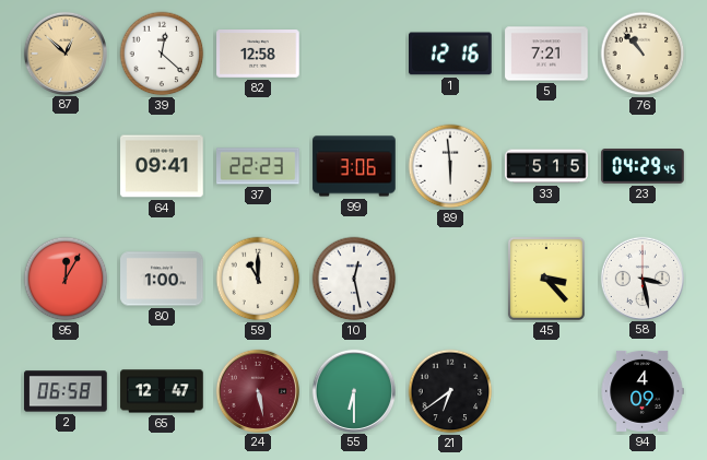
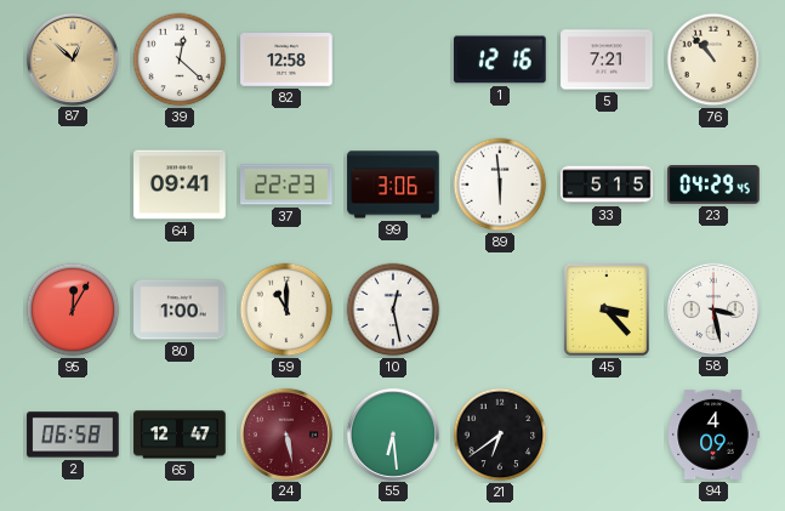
55: 6:30 -> 6:29
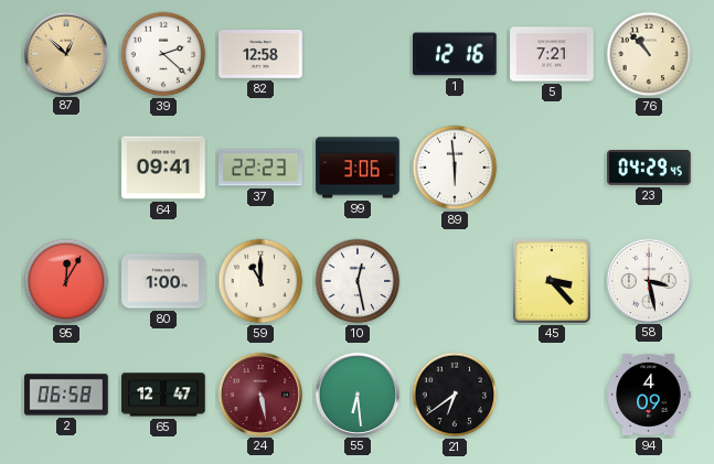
39: 12:22 -> 2:22
33: 5:15 -> none
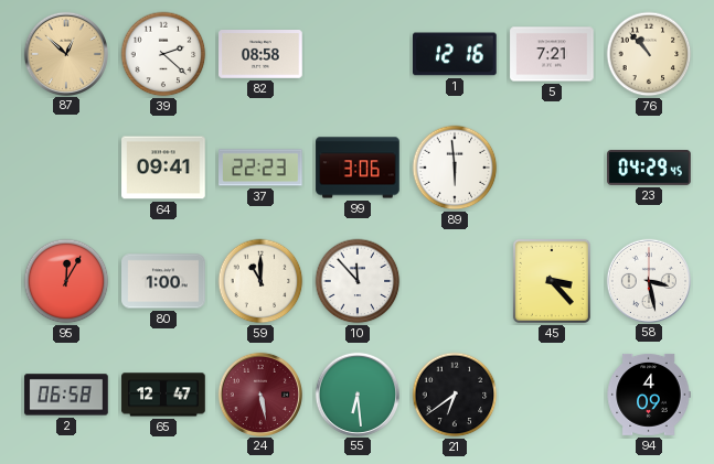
82: 12:58 -> 08:58
10: 12:28 -> 11:53
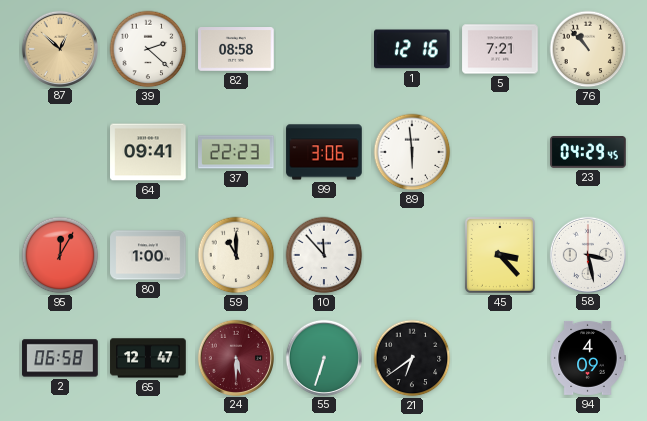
24: 5:28 -> 5:30
55: 6:29 -> 6:33
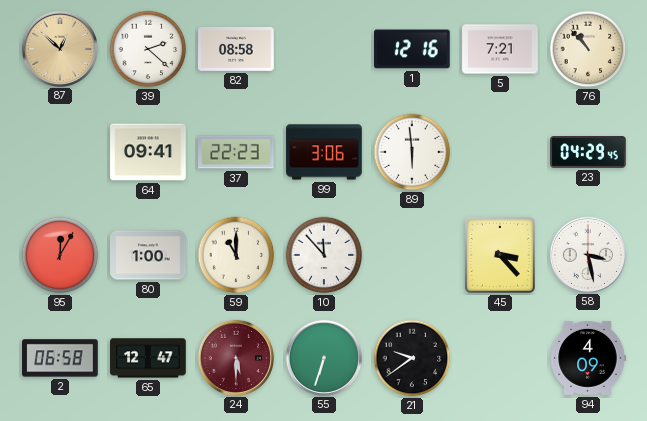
21: 6:39 -> 9:39
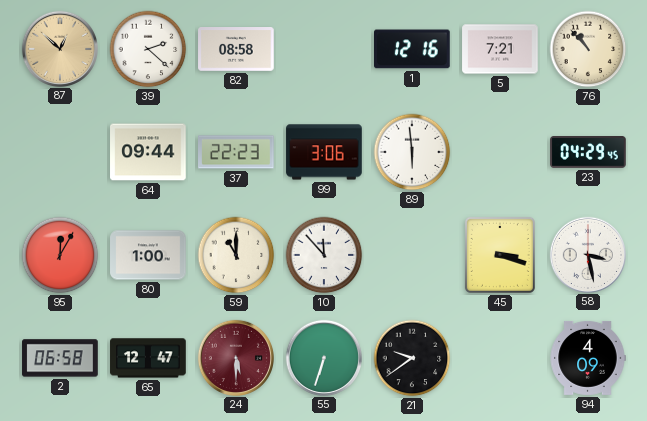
64: 09:41 -> 09:44
45: 3:23 -> 3:18
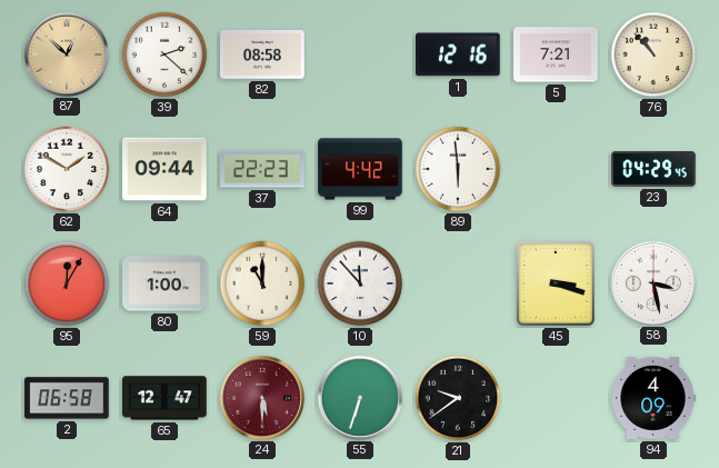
62: none -> 1:50
99: 3:06 -> 4:42
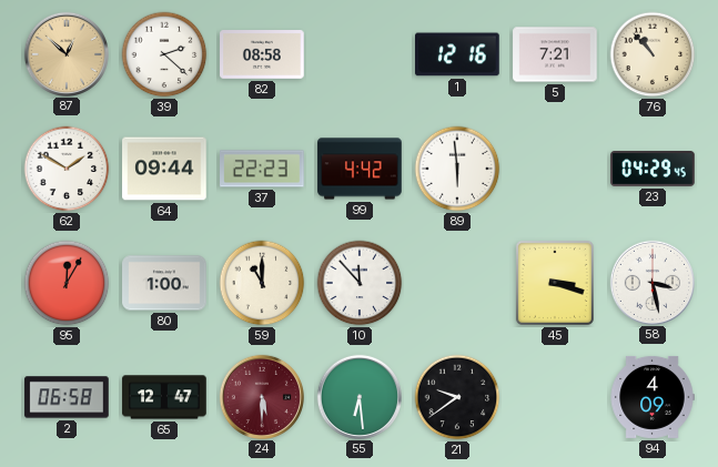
55: 6:33 -> 6:29
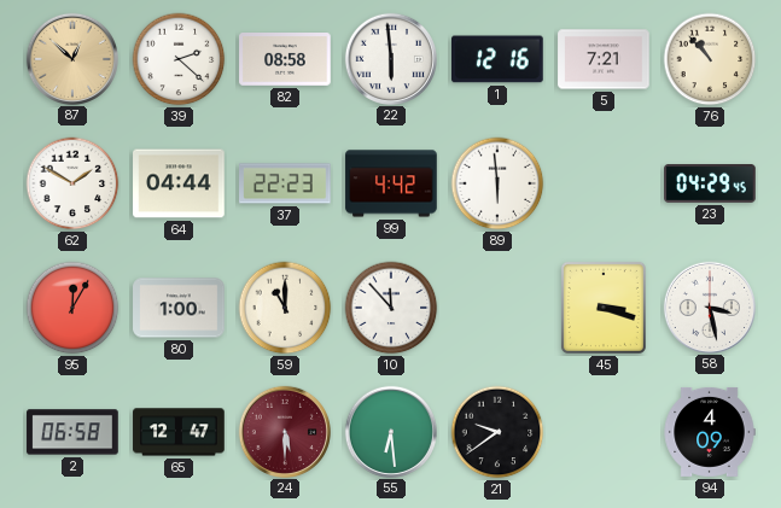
22: none -> 5:59
64: 09:44 -> 04:44
